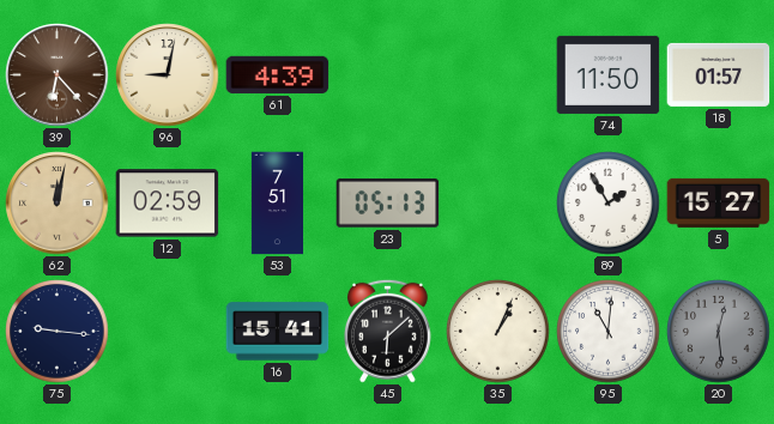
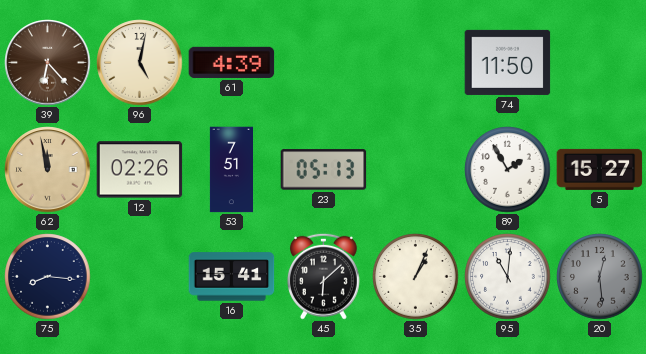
96: 9:02 -> 5:02
18: 01:57 -> none
62: 12:02 -> 11:58
12: 02:59 -> 02:26
75: 9:16 -> 8:16
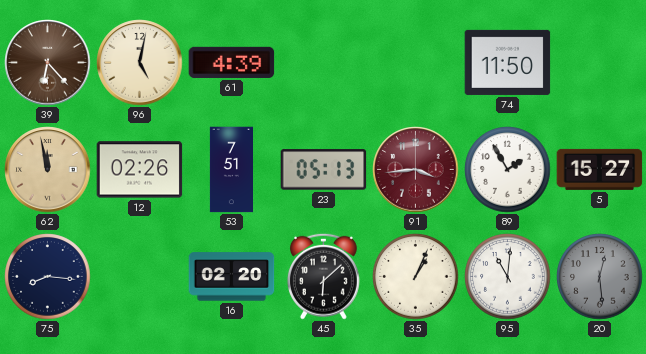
91: none -> 3:44
16: 15:41 -> 02:20
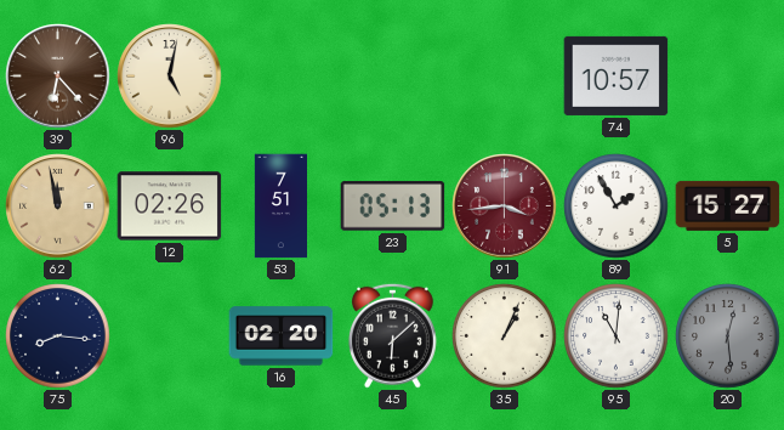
61: 4:39 -> none
74: 11:50 -> 10:57
